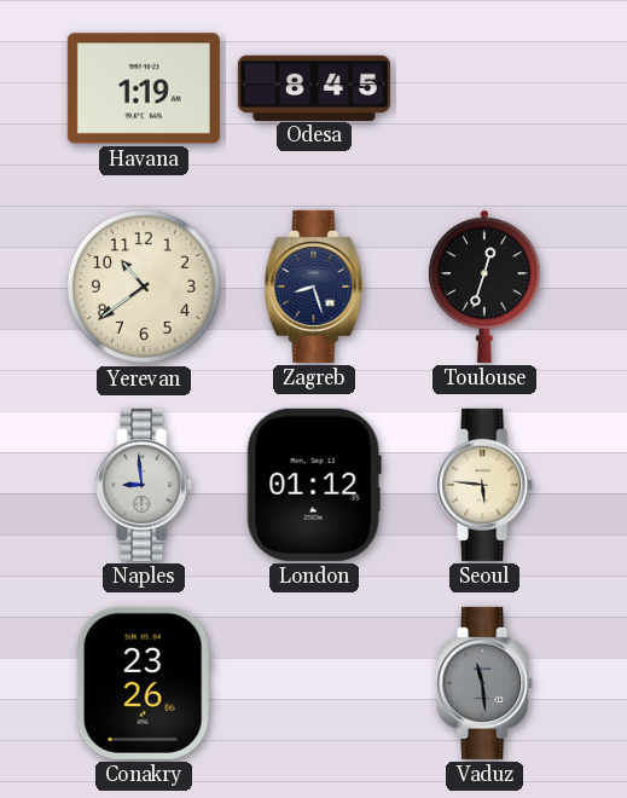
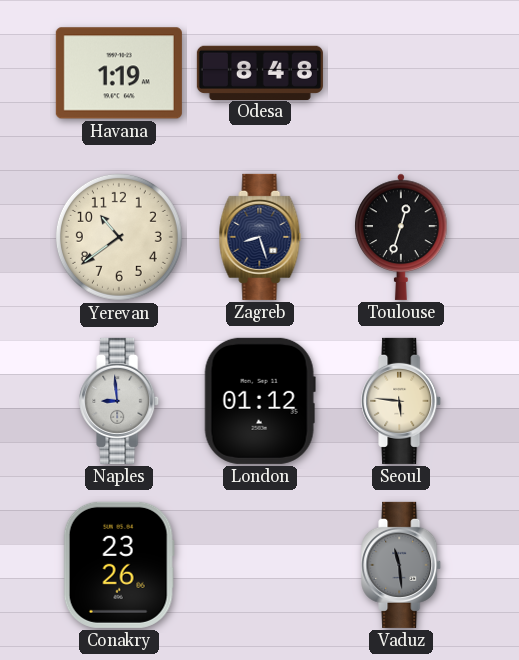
Odesa: 8:45 -> 8:48
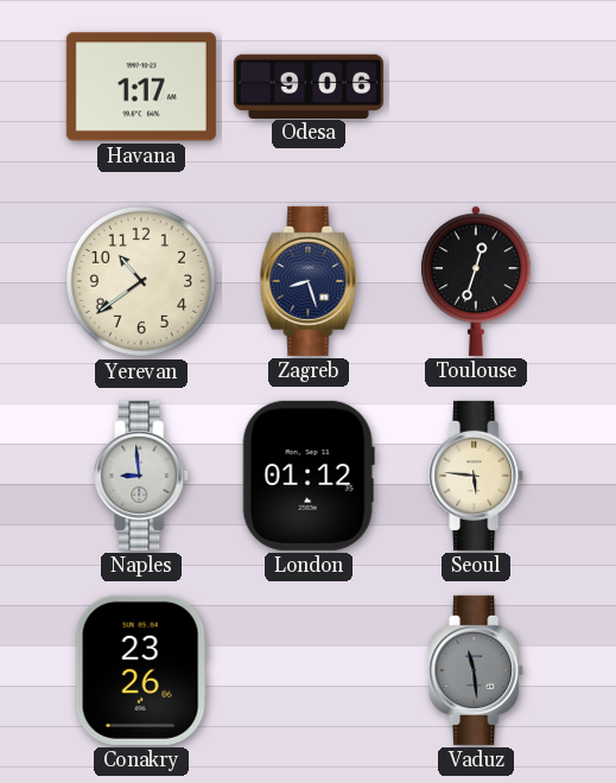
Havana: 1:19 -> 1:17
Odesa: 8:48 -> 9:06
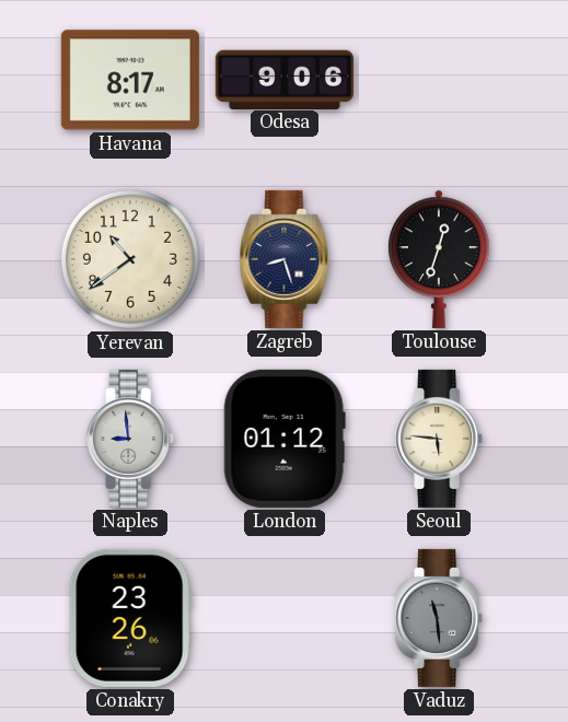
Havana: 1:17 -> 8:17
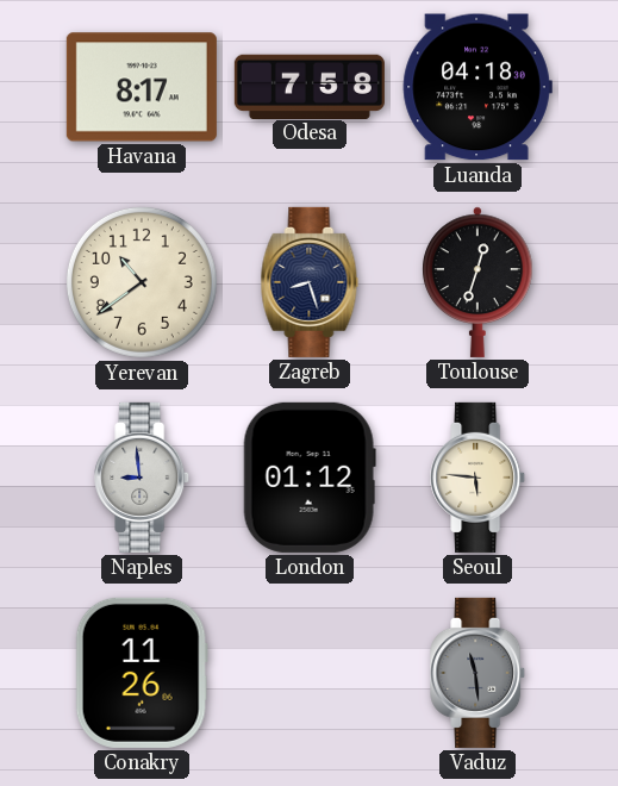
Odesa: 9:06 -> 7:58
Luanda: none -> 04:18
Conakry: 23:26 -> 11:26
